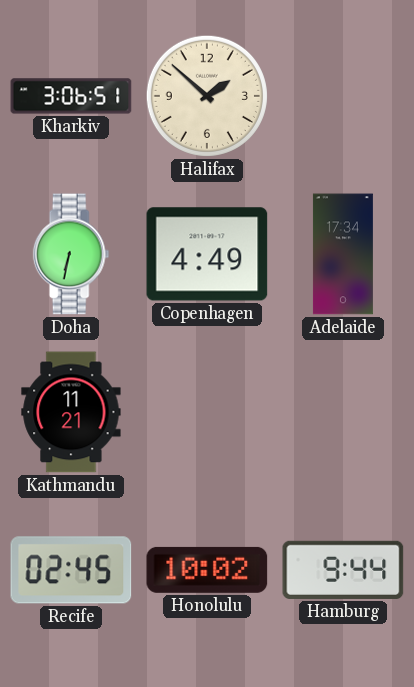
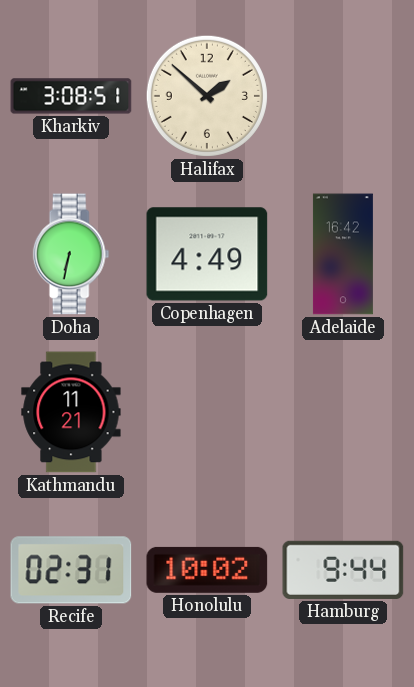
Kharkiv: 3:06 -> 3:08
Adelaide: 17:34 -> 16:42
Recife: 02:45 -> 02:31
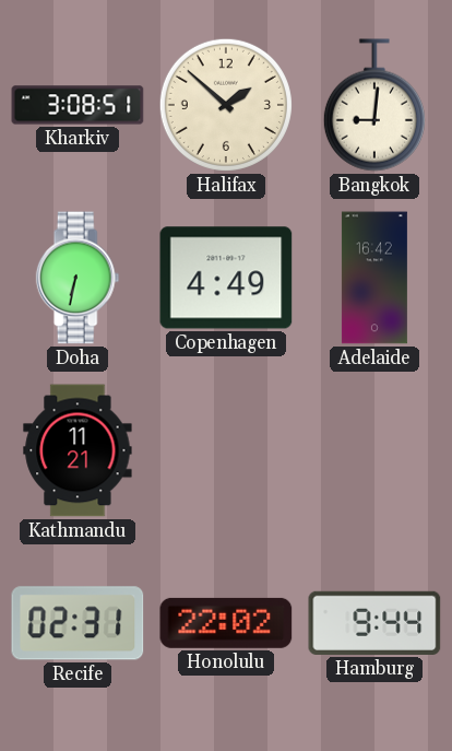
Bangkok: none -> 9:01
Honolulu: 10:02 -> 22:02
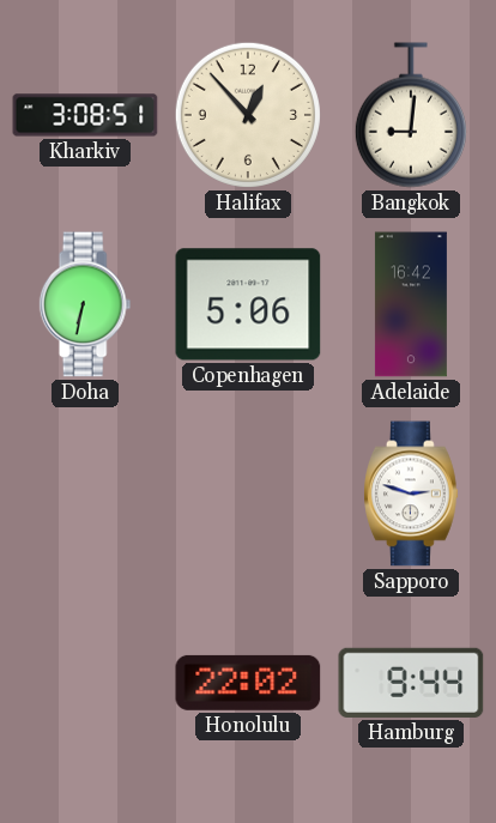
Halifax: 1:52 -> 12:53
Copenhagen: 4:49 -> 5:06
Kathmandu: 11:21 -> none
Sapporo: none -> 2:48
Recife: 02:31 -> none
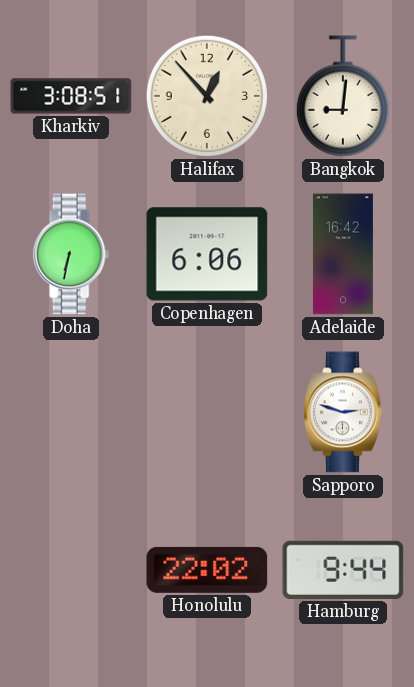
Copenhagen: 5:06 -> 6:06
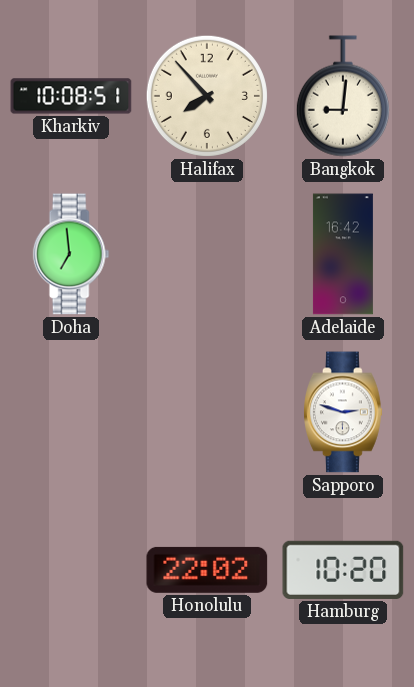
Kharkiv: 3:08 -> 10:08
Halifax: 12:53 -> 7:53
Doha: 6:32 -> 6:59
Copenhagen: 6:06 -> none
Hamburg: 9:44 -> 10:20
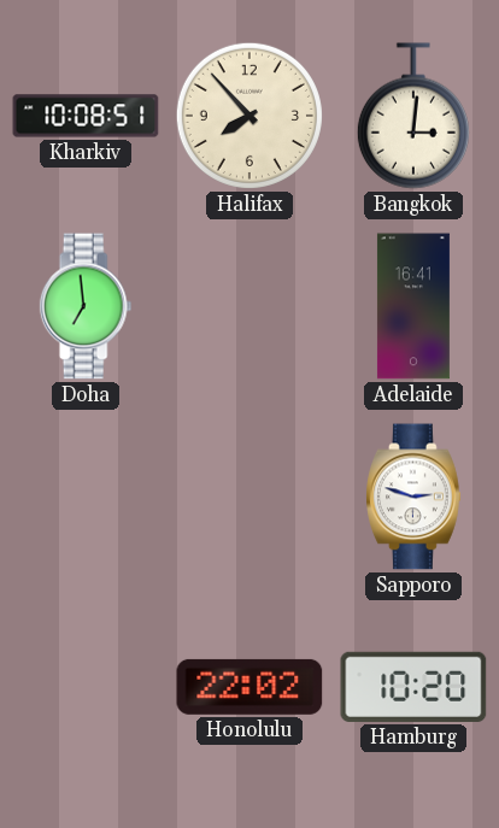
Bangkok: 9:01 -> 3:01
Adelaide: 16:42 -> 16:41
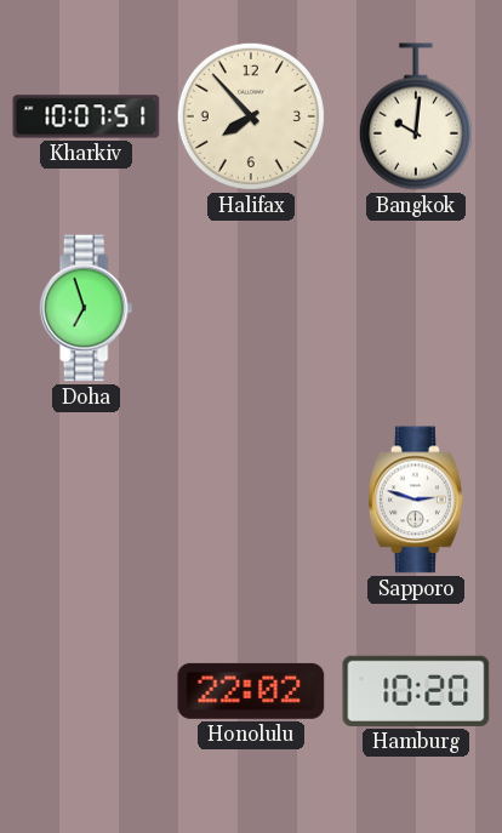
Kharkiv: 10:08 -> 10:07
Bangkok: 3:01 -> 10:01
Doha: 6:59 -> 6:57
Adelaide: 16:41 -> none
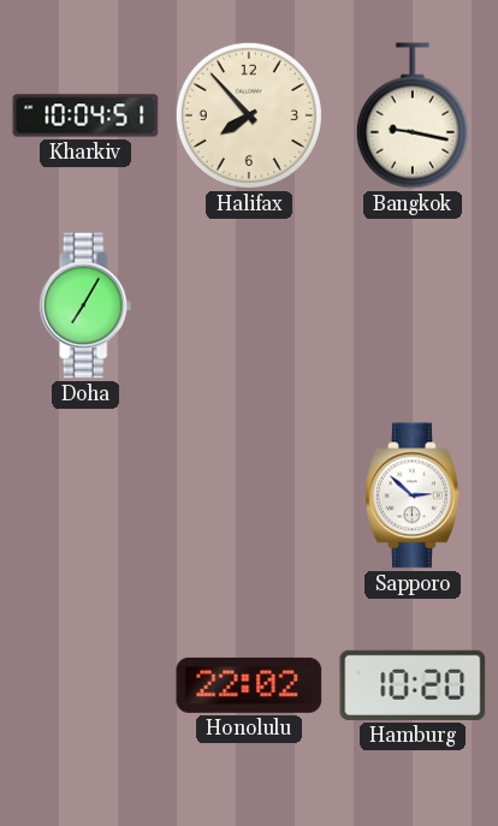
Kharkiv: 10:07 -> 10:04
Bangkok: 10:01 -> 9:17
Doha: 6:57 -> 7:05
Sapporo: 2:48 -> 2:52
